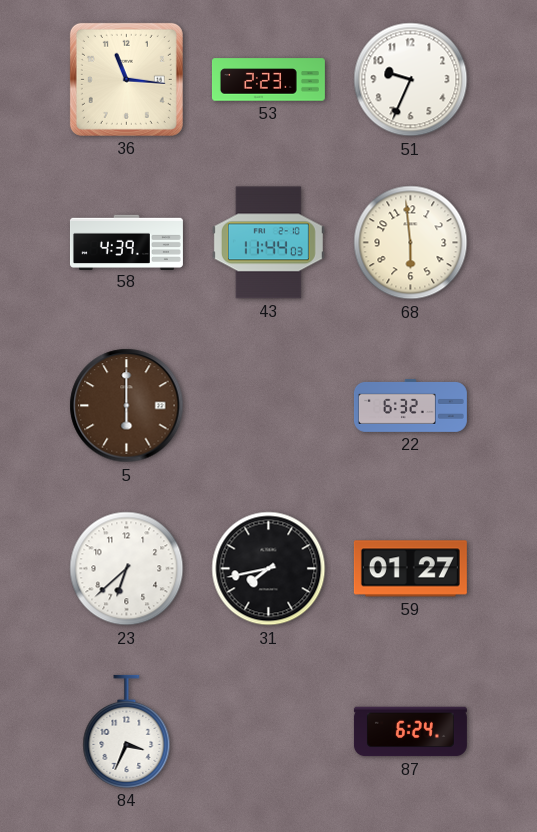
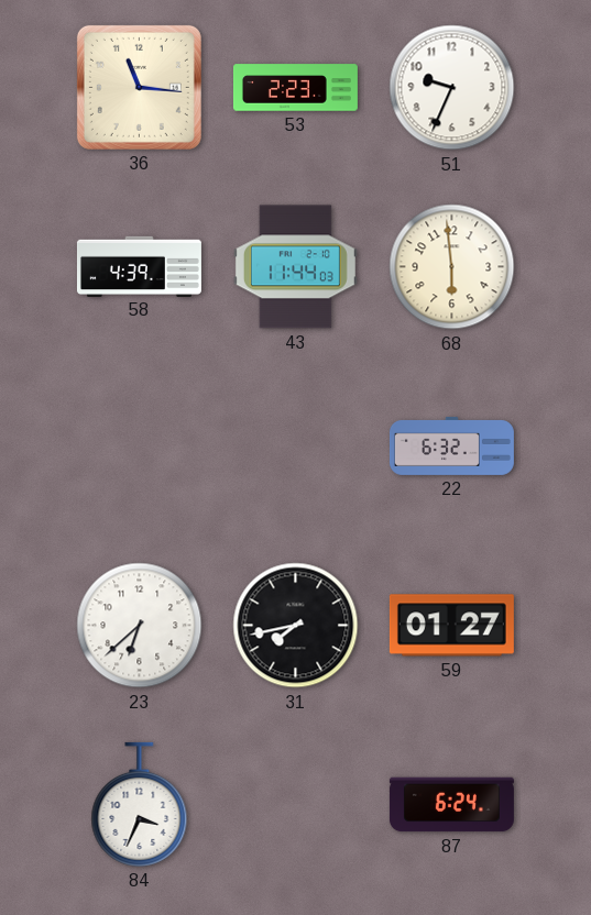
5: 6:00 -> none
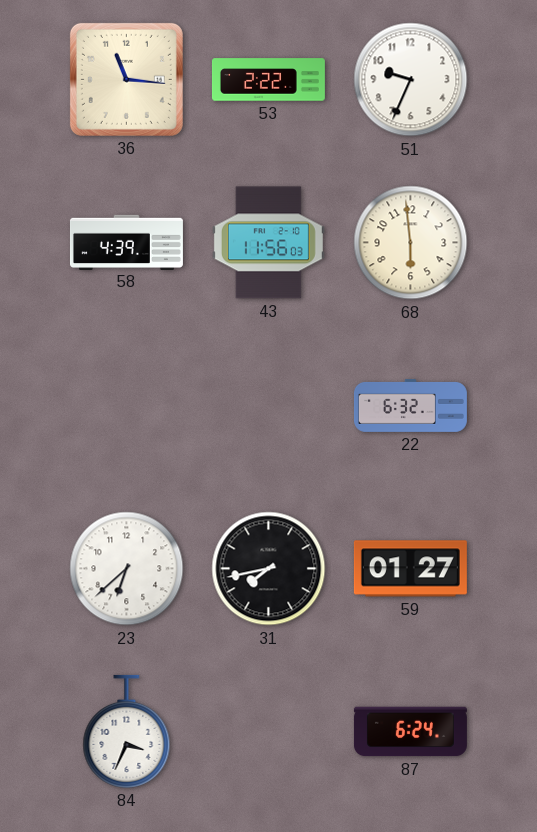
53: 2:23 -> 2:22
43: 11:44 -> 11:56
